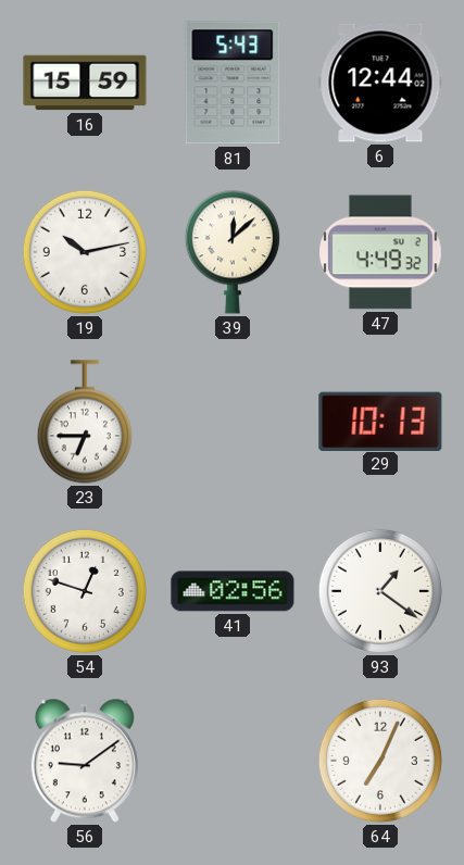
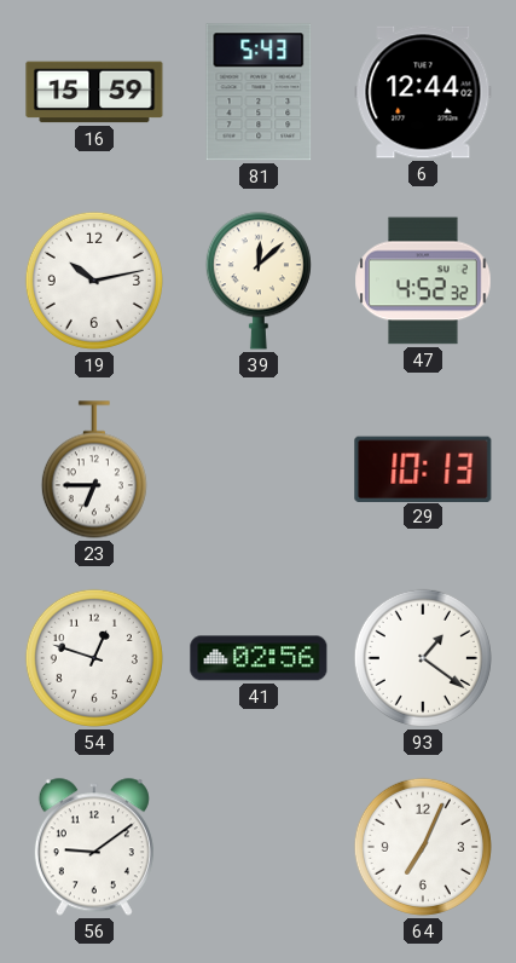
47: 4:49 -> 4:52
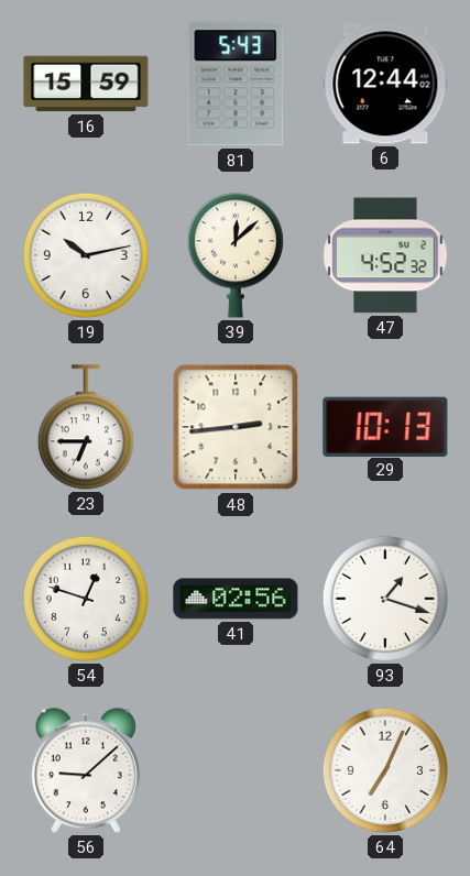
48: none -> 2:44
93: 1:21 -> 1:18
56: 9:09 -> 9:08
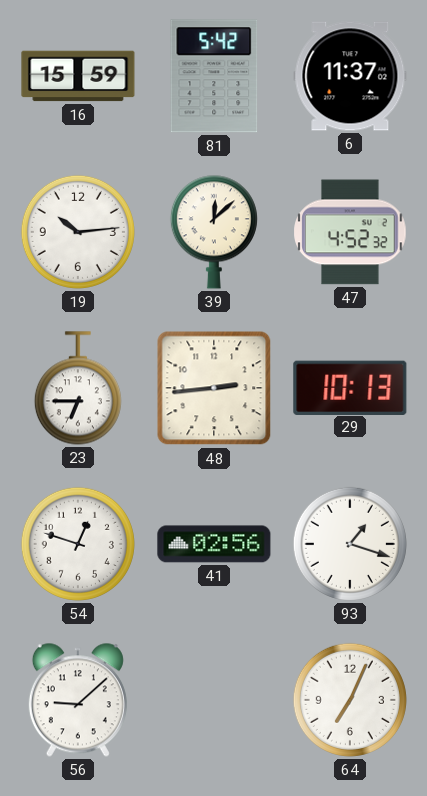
81: 5:43 -> 5:42
6: 12:44 -> 11:37
19: 10:13 -> 10:14
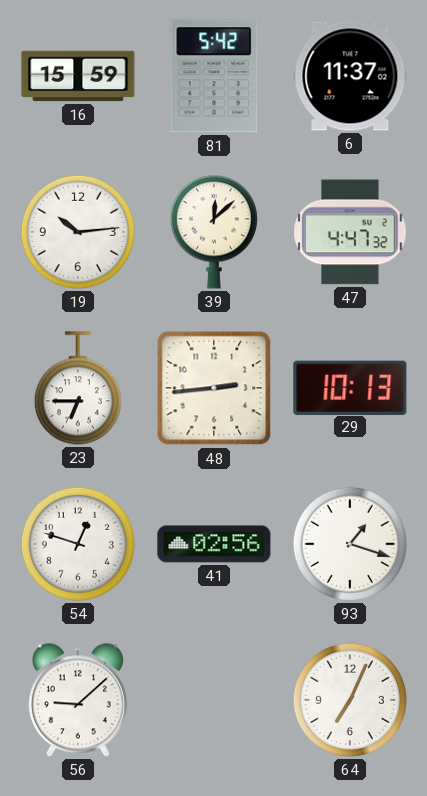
47: 4:52 -> 4:47
